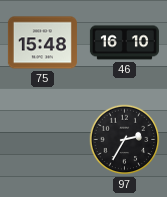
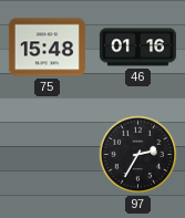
46: 16:10 -> 01:16
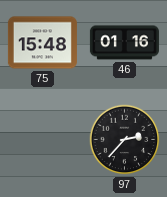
97: 2:35 -> 2:37
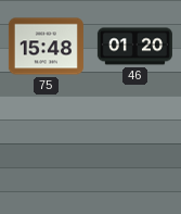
46: 01:16 -> 01:20
97: 2:37 -> none
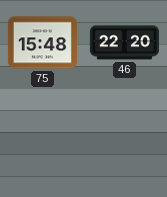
46: 01:20 -> 22:20
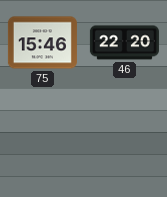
75: 15:48 -> 15:46
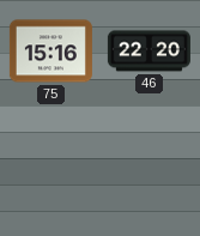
75: 15:46 -> 15:16
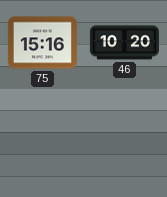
46: 22:20 -> 10:20
